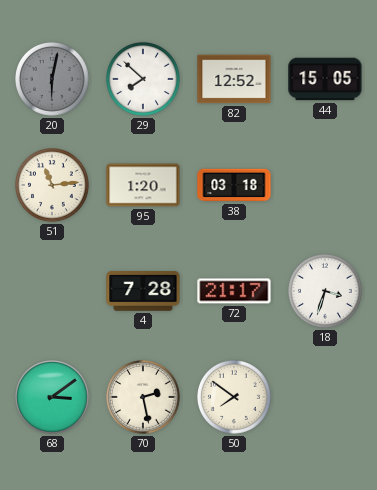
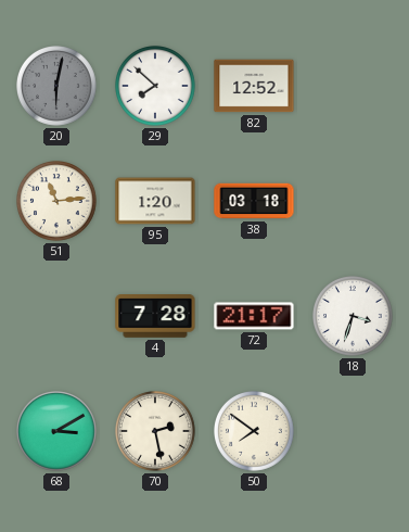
44: 15:05 -> none
68: 3:09 -> 3:10
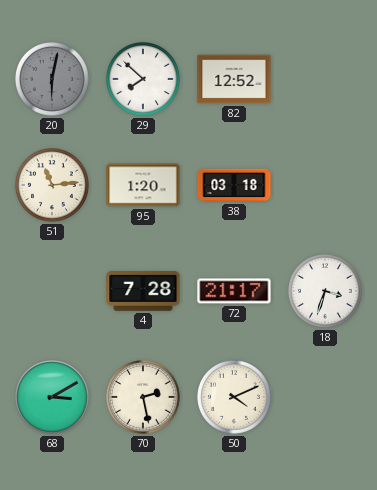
50: 7:51 -> 4:11
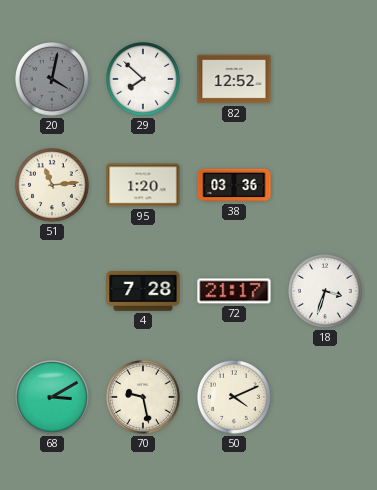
20: 6:02 -> 4:02
38: 03:18 -> 03:36
70: 2:28 -> 9:28
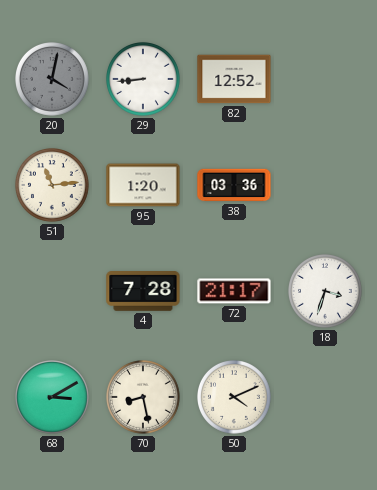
29: 7:52 -> 8:44
70: 9:28 -> 8:28
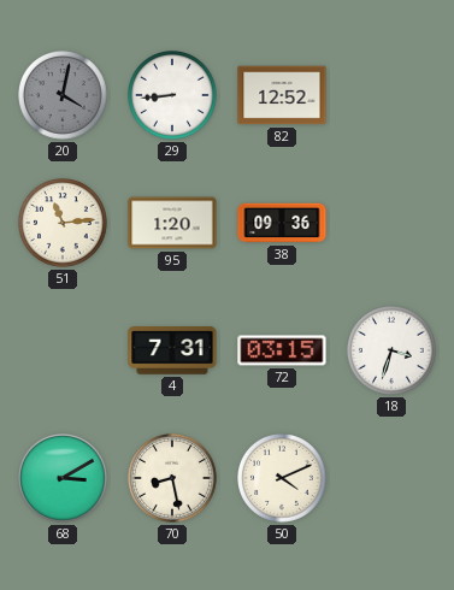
38: 03:36 -> 09:36
4: 7:28 -> 7:31
72: 21:17 -> 03:15
